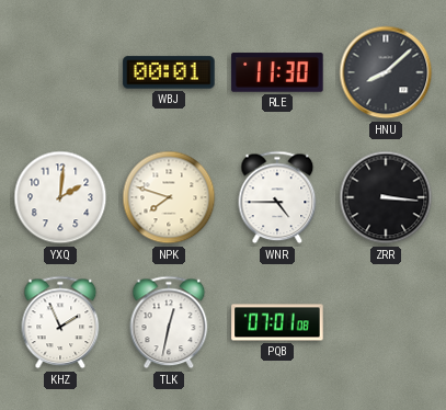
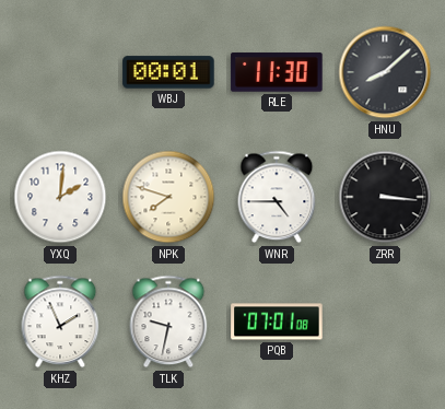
TLK: 12:32 -> 9:32
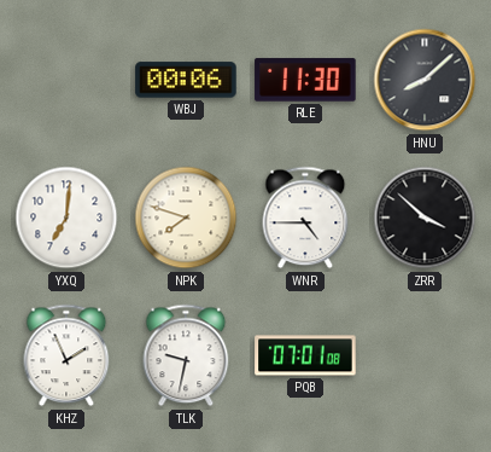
WBJ: 00:01 -> 00:06
YXQ: 2:01 -> 7:01
ZRR: 3:16 -> 3:52
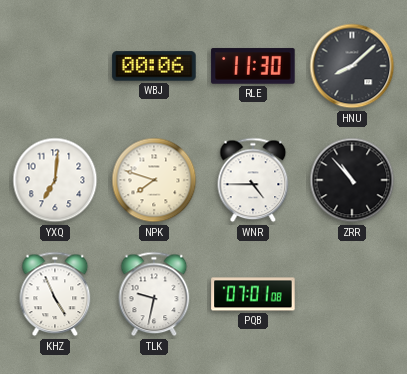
ZRR: 3:52 -> 10:53
KHZ: 1:56 -> 4:56
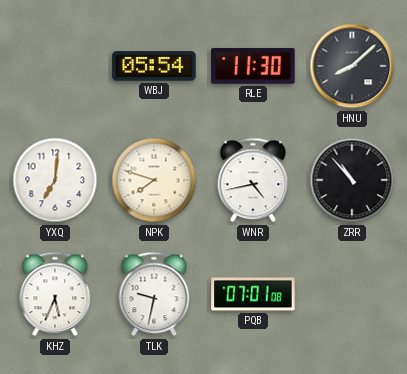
WBJ: 00:06 -> 05:54
WNR: 4:45 -> 4:43
KHZ: 4:56 -> 5:34
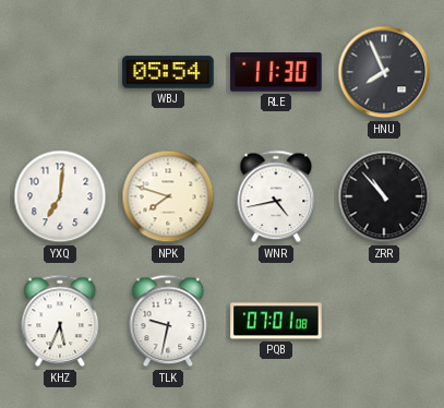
HNU: 8:08 -> 7:56
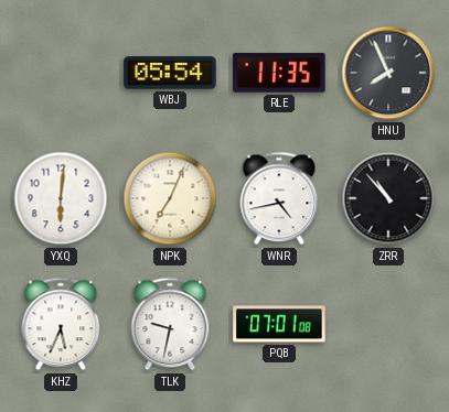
RLE: 11:30 -> 11:35
YXQ: 7:01 -> 6:01
NPK: 7:48 -> 7:04
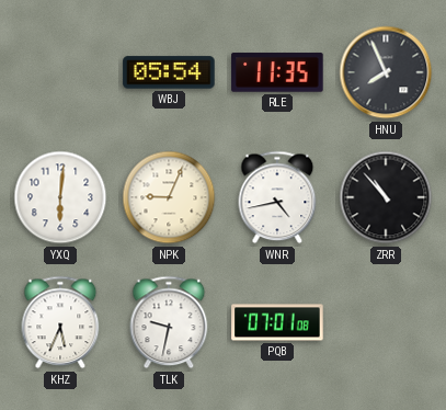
NPK: 7:04 -> 9:04
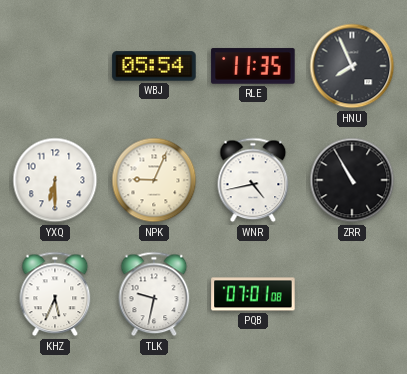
YXQ: 6:01 -> 6:30
ZRR: 10:53 -> 10:55
